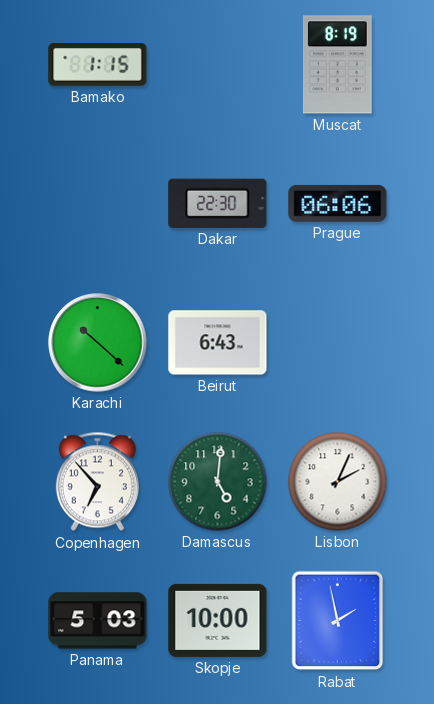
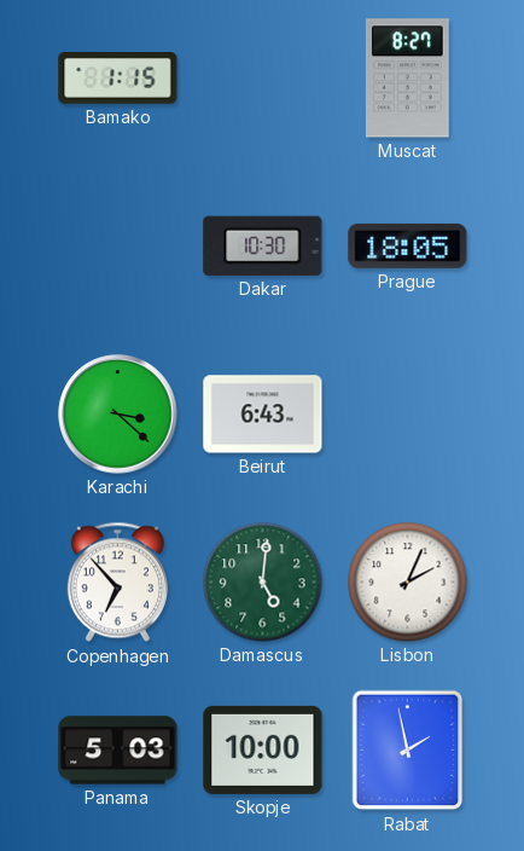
Muscat: 8:19 -> 8:27
Dakar: 22:30 -> 10:30
Prague: 06:06 -> 18:05
Karachi: 10:22 -> 3:22
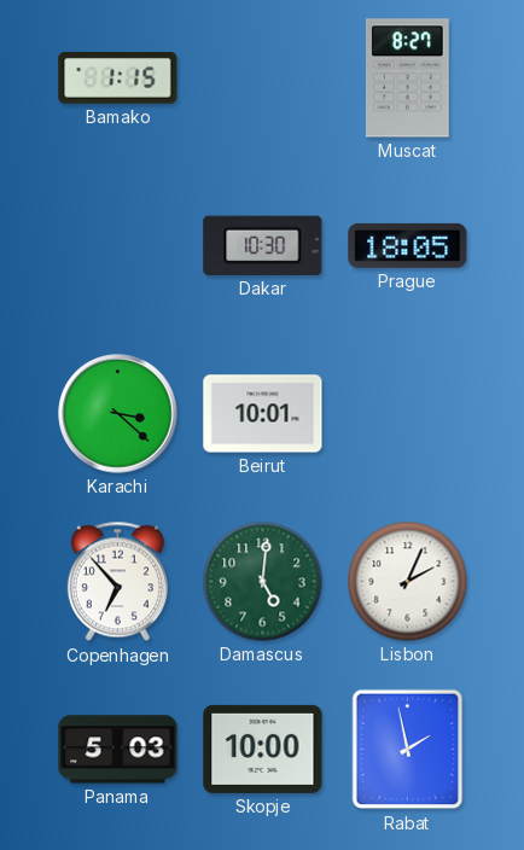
Beirut: 6:43 -> 10:01
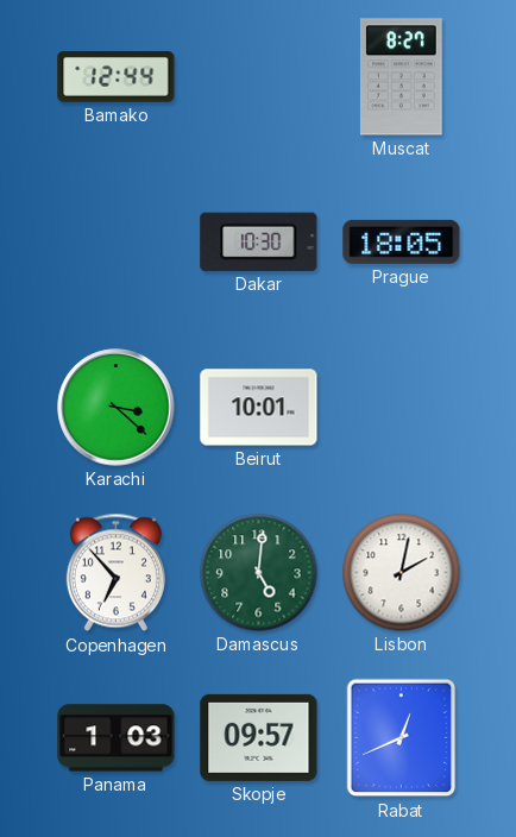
Bamako: 1:15 -> 12:44
Lisbon: 2:04 -> 2:02
Panama: 5:03 -> 1:03
Skopje: 10:00 -> 09:57
Rabat: 1:58 -> 12:41
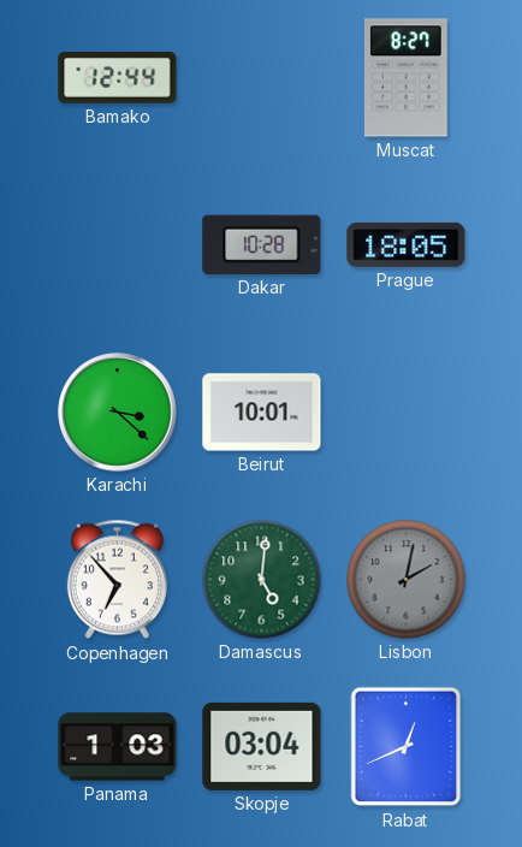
Dakar: 10:30 -> 10:28
Lisbon dial: white -> grey
Skopje: 09:57 -> 03:04
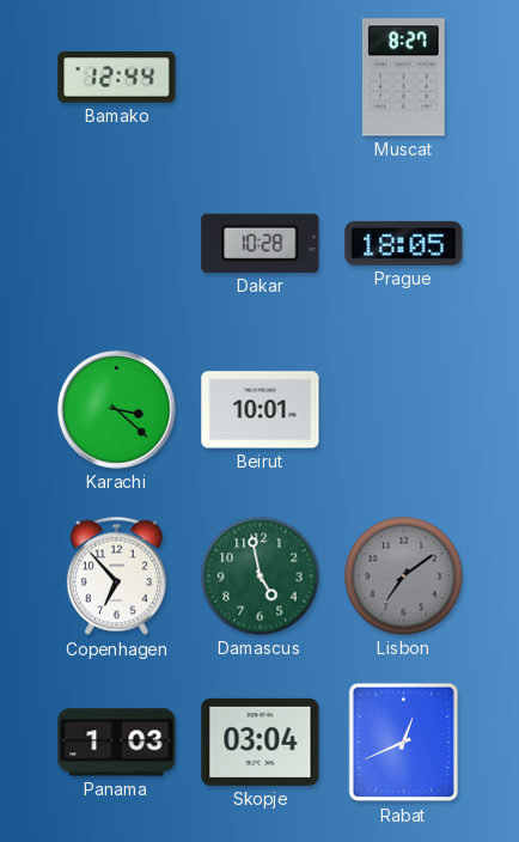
Damascus: 5:01 -> 4:58
Lisbon: 2:02 -> 7:09
